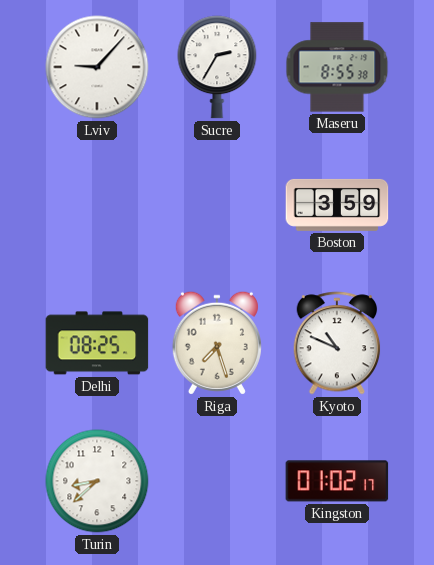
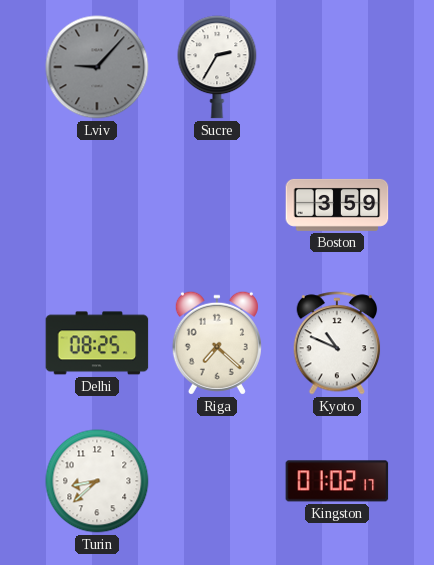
Lviv dial: white -> grey
Maseru: 8:55 -> none
Riga: 7:27 -> 7:22
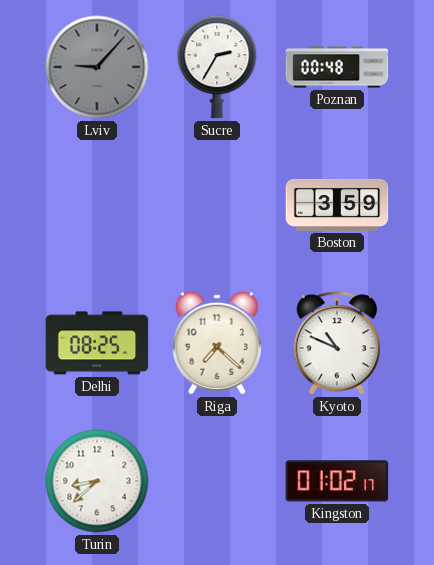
Poznan: none -> 00:48
